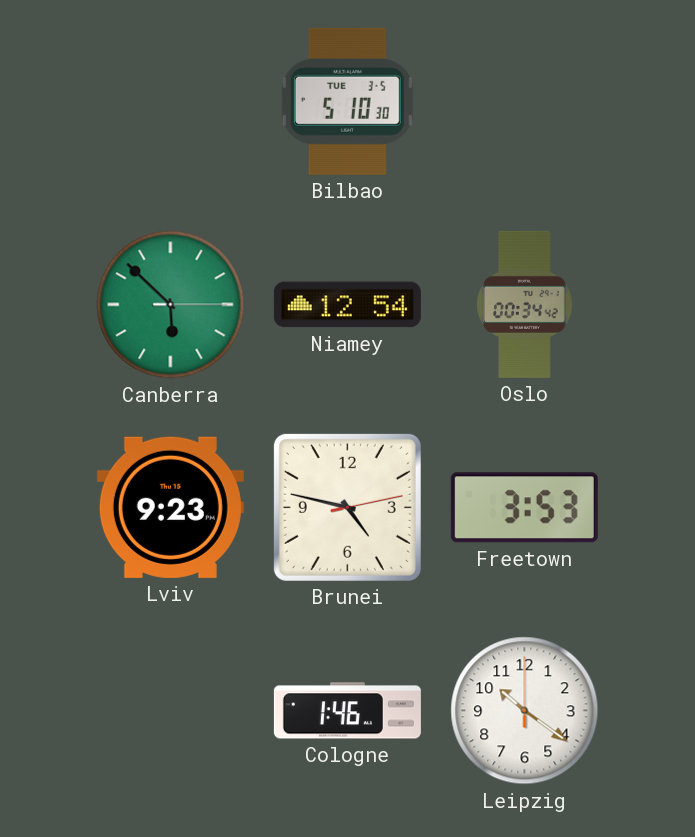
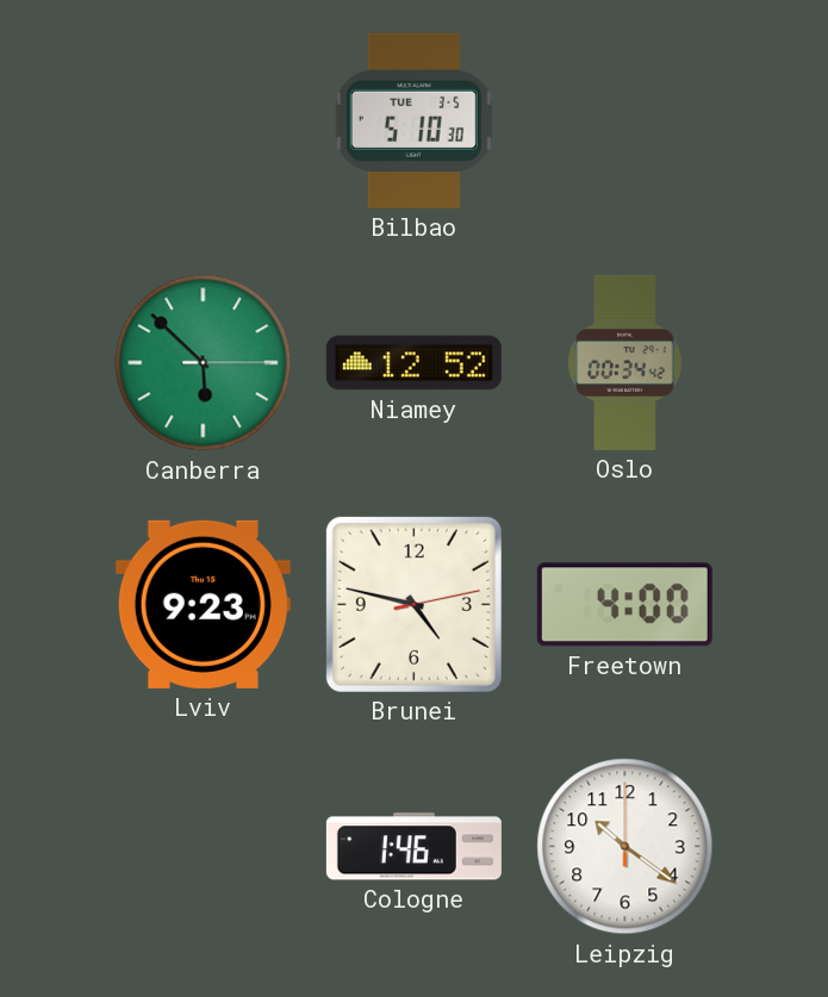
Niamey: 12:54 -> 12:52
Freetown: 3:53 -> 4:00
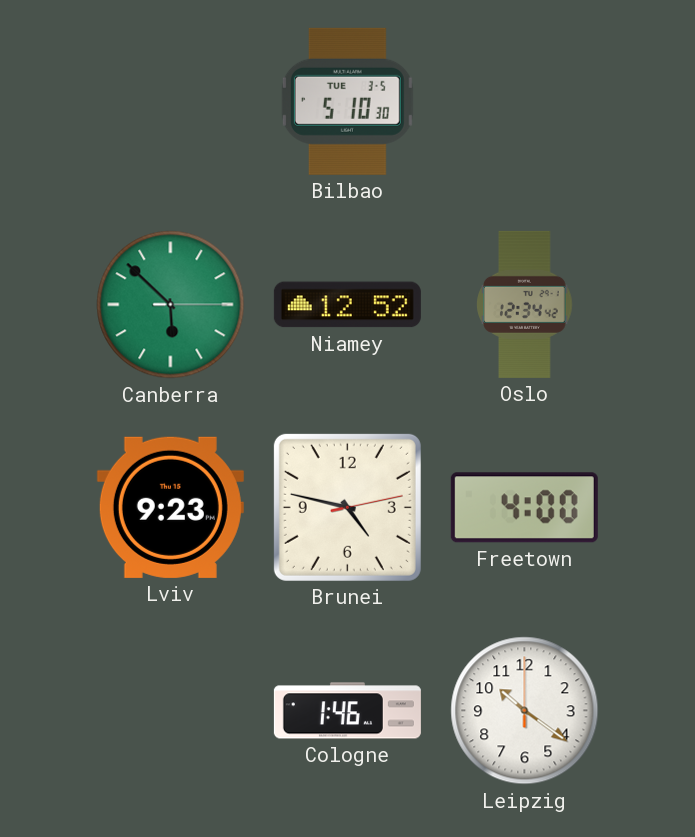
Oslo: 00:34 -> 12:34
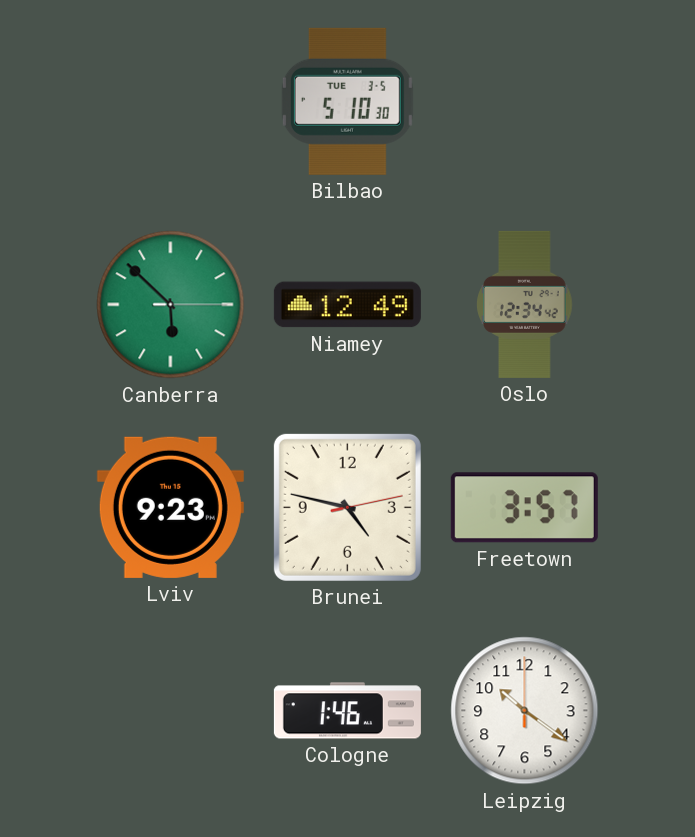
Niamey: 12:52 -> 12:49
Freetown: 4:00 -> 3:57
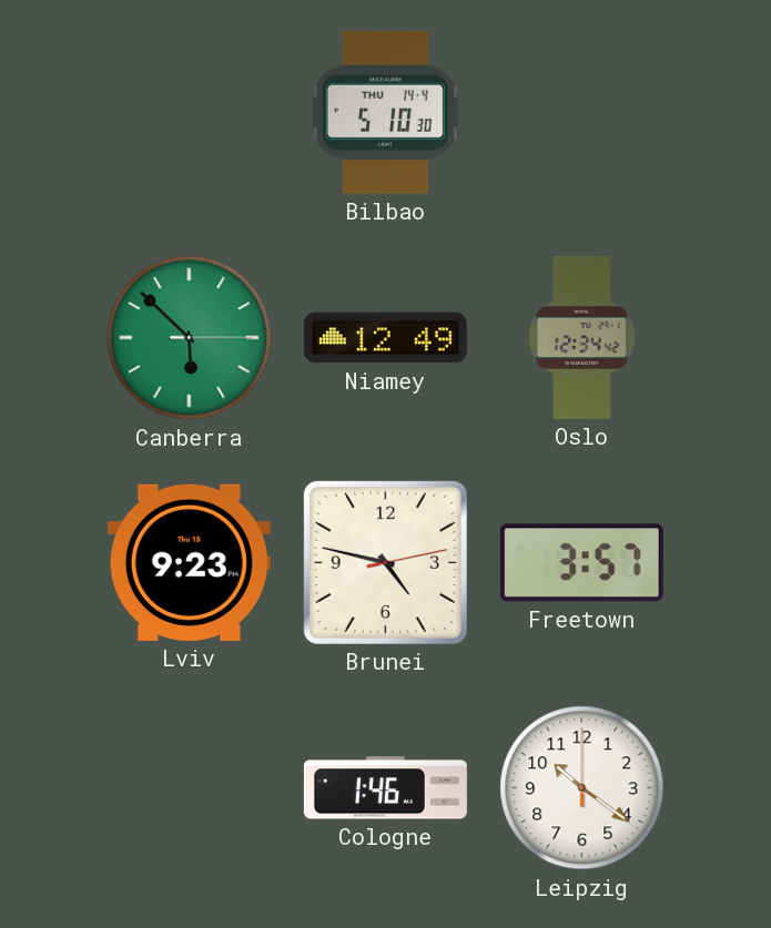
Bilbao date: TUE 3-5 -> THU 14-4
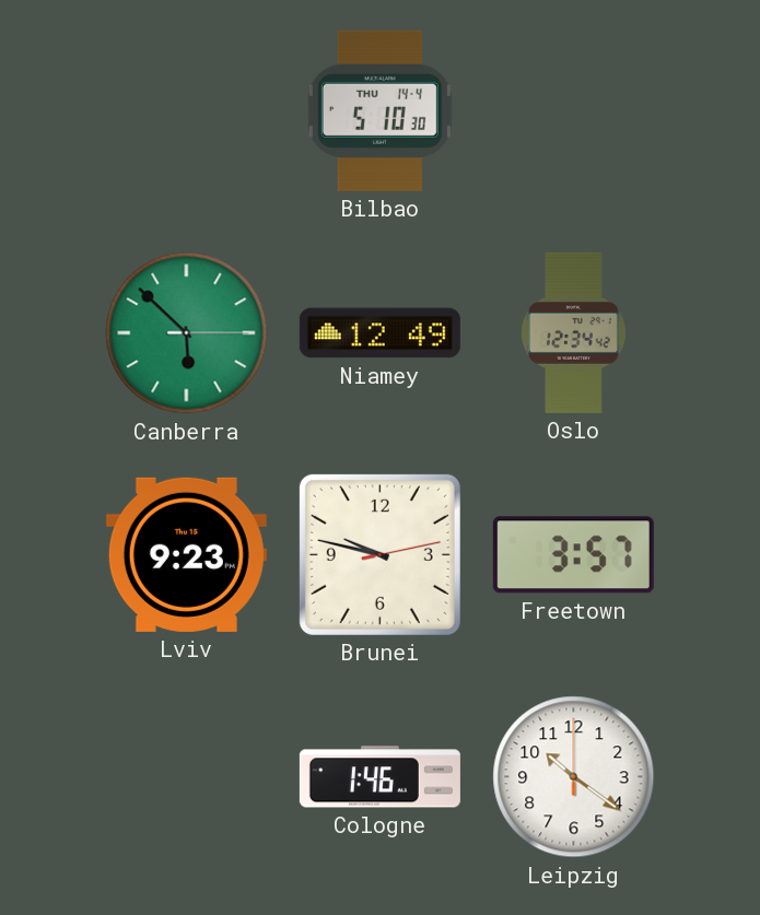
Brunei: 4:47 -> 9:47
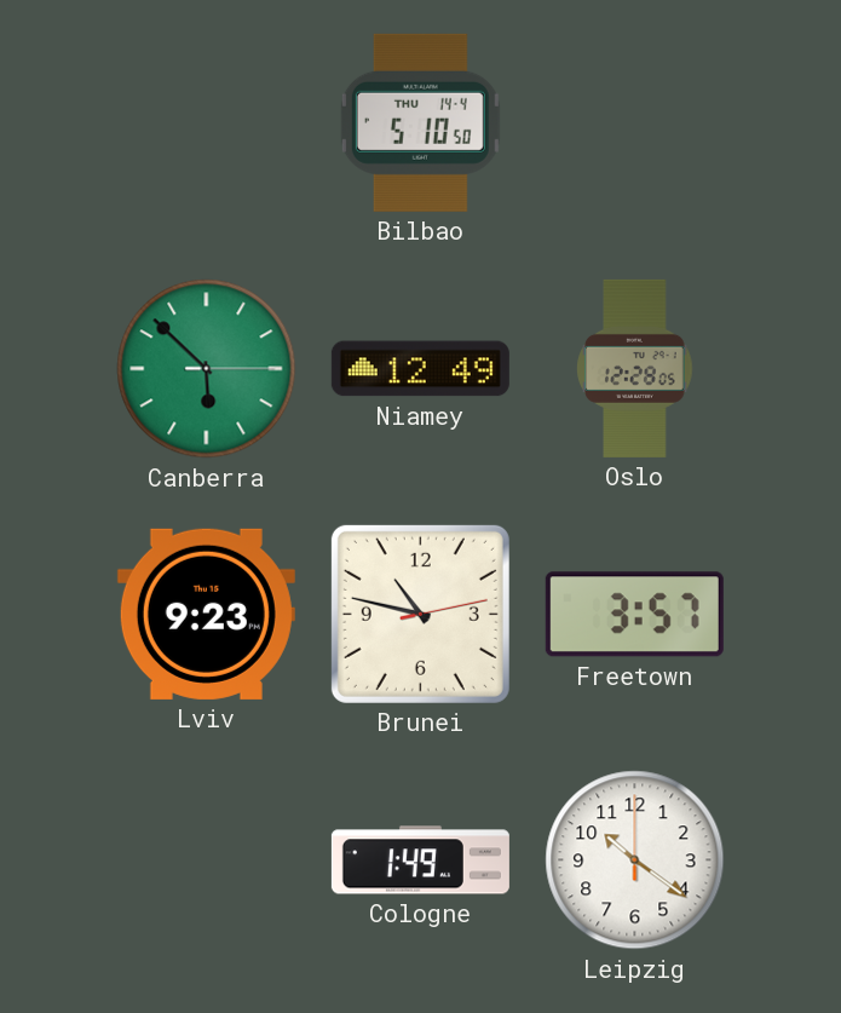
Bilbao: 5:10:30 -> 5:10:50
Oslo: 12:34 -> 12:28
Brunei: 9:47 -> 10:47
Cologne: 1:46 -> 1:49
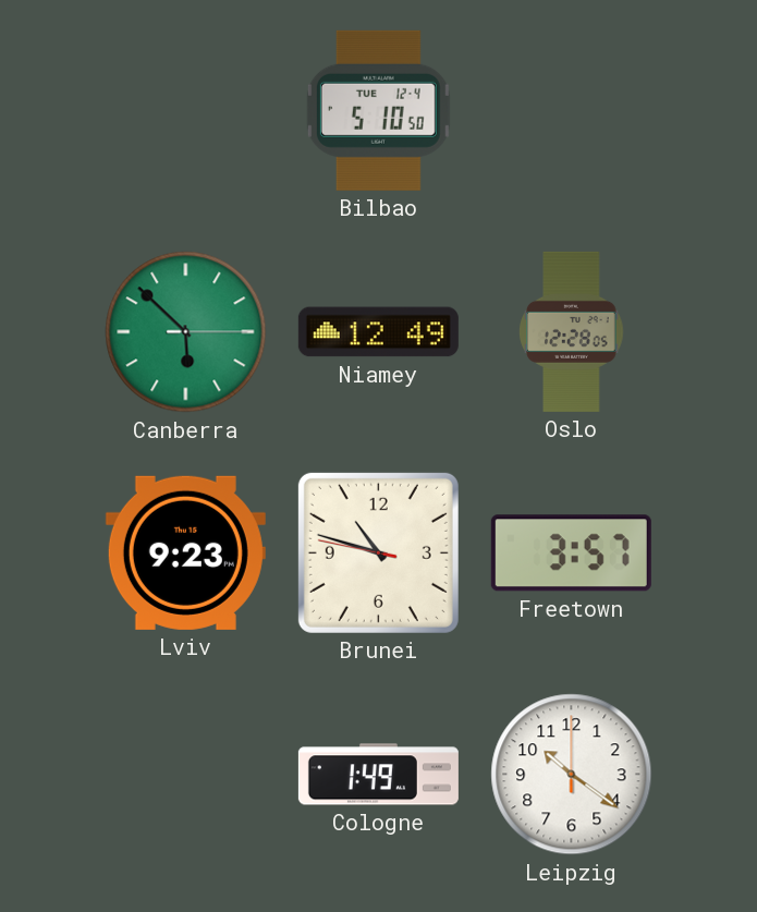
Bilbao date: THU 14-4 -> TUE 12-4
Brunei: 10:47:13 -> 10:47:47
